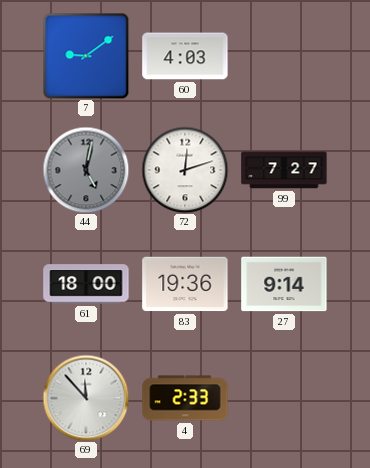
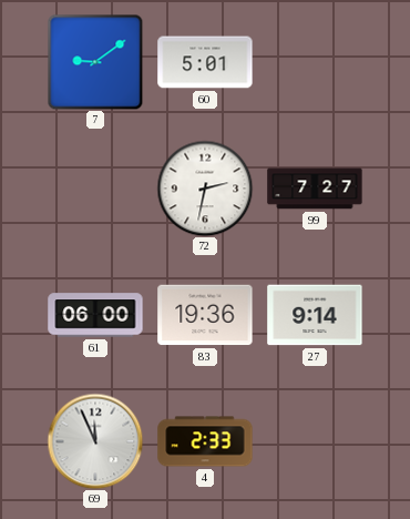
60: 4:03 -> 5:01
44: 5:02 -> none
72: 12:12 -> 2:32
61: 18:00 -> 06:00
69: 11:53 -> 11:56
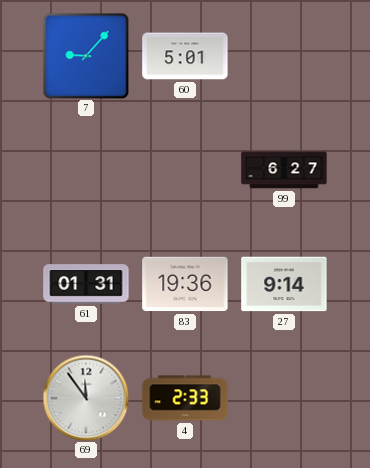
7: 9:09 -> 9:07
72: 2:32 -> none
99: 7:27 -> 6:27
61: 06:00 -> 01:31
69: 11:56 -> 11:54
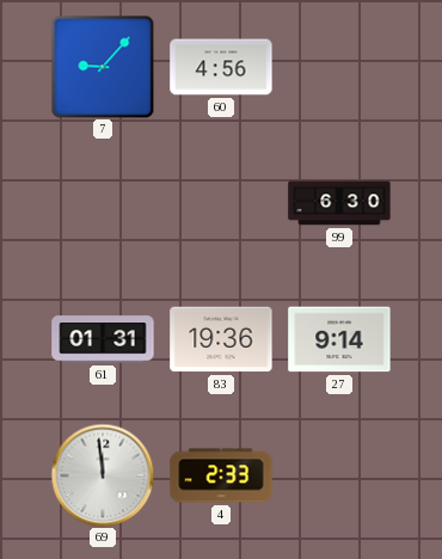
60: 5:01 -> 4:56
99: 6:27 -> 6:30
69: 11:54 -> 11:59
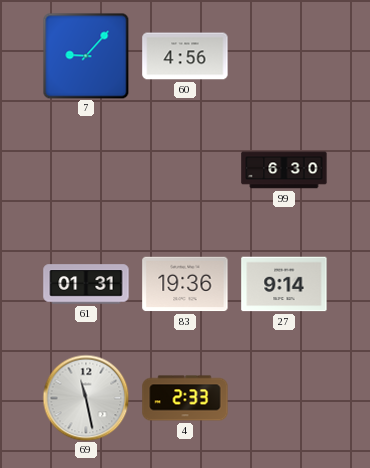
69: 11:59 -> 11:28
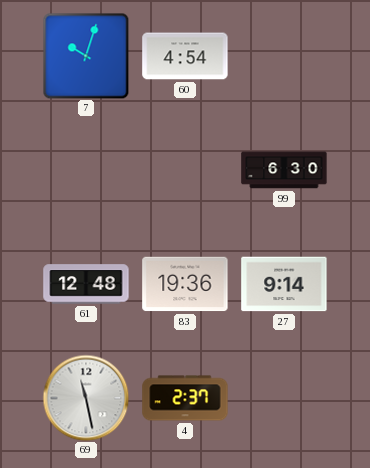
7: 9:07 -> 10:03
60: 4:56 -> 4:54
61: 01:31 -> 12:48
4: 2:33 -> 2:37
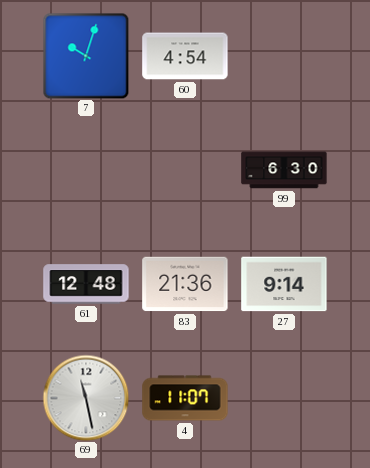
83: 19:36 -> 21:36
4: 2:37 -> 11:07
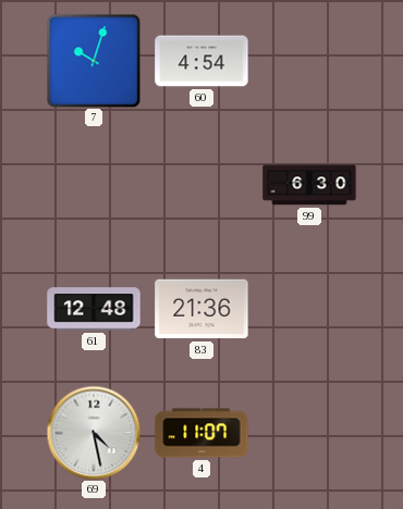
27: 9:14 -> none
69: 11:28 -> 4:28
